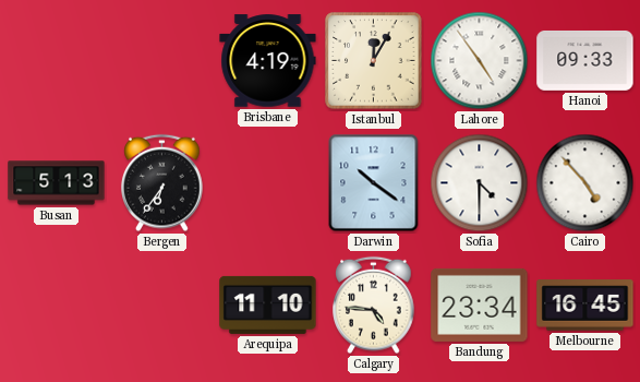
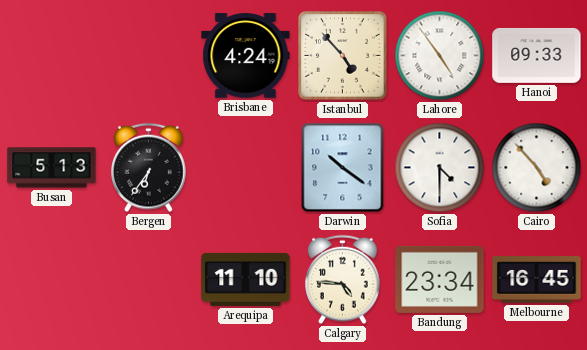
Brisbane: 4:19 -> 4:24
Istanbul: 12:05 -> 4:53
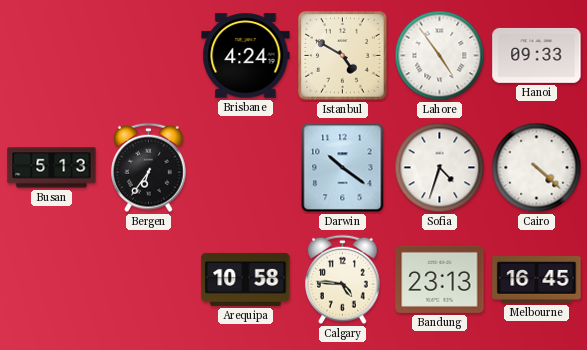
Istanbul: 4:53 -> 4:50
Sofia: 4:30 -> 4:33
Cairo: 4:53 -> 4:22
Arequipa: 11:10 -> 10:58
Bandung: 23:34 -> 23:13
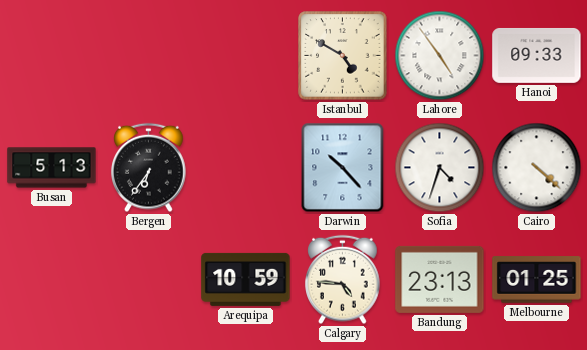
Brisbane: 4:24 -> none
Darwin: 10:21 -> 10:23
Arequipa: 10:58 -> 10:59
Melbourne: 16:45 -> 01:25
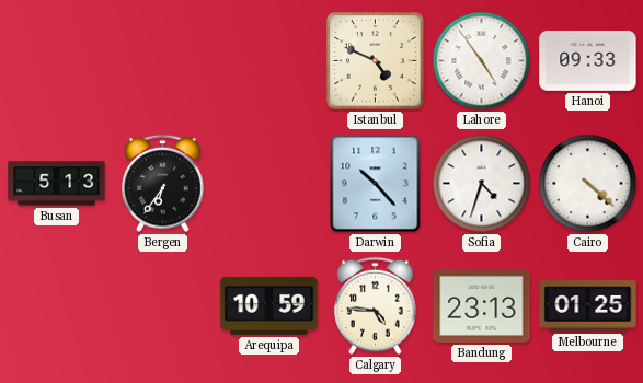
Istanbul: 4:50 -> 4:49
